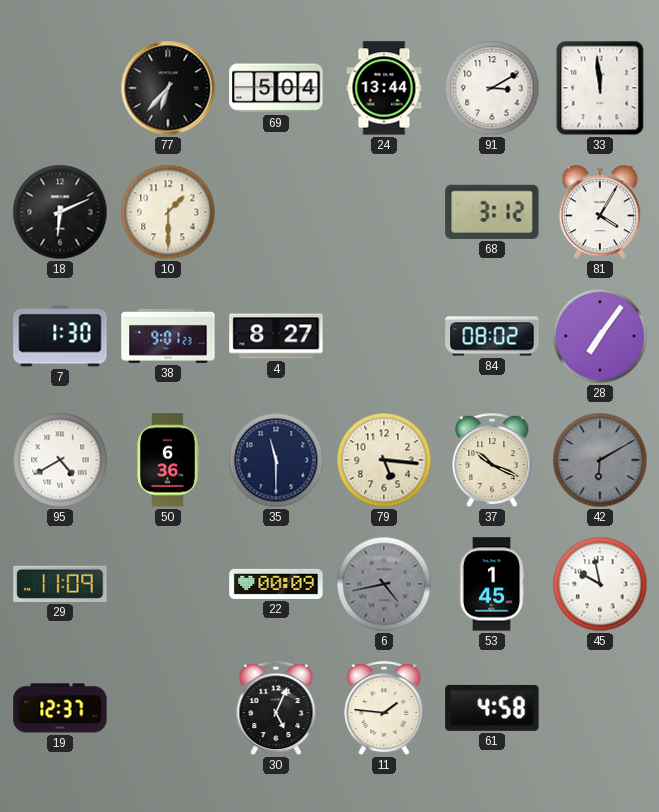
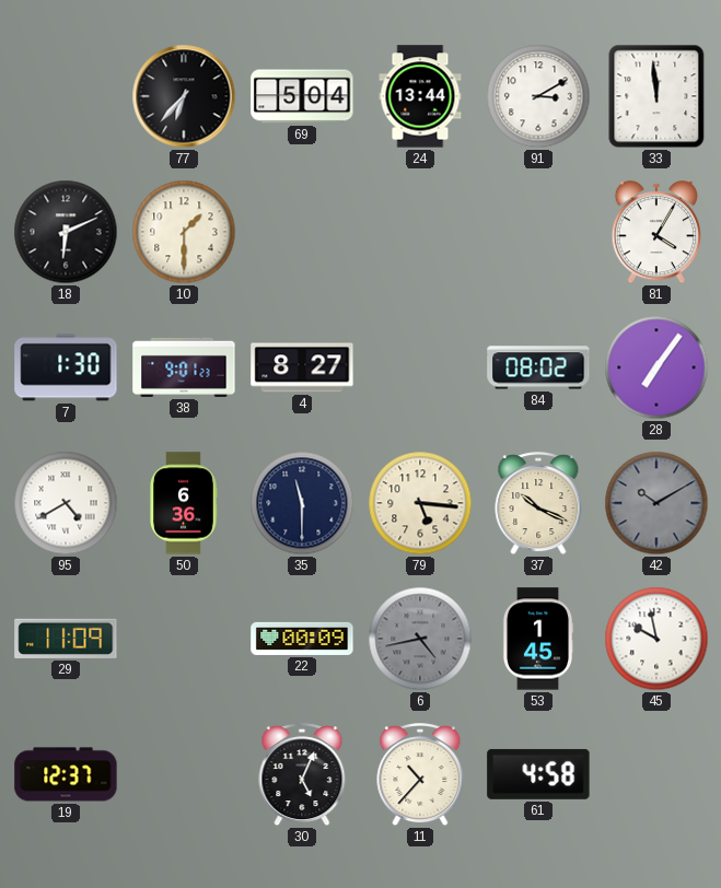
68: 3:12 -> none
42: 6:10 -> 10:10
11: 1:46 -> 10:37
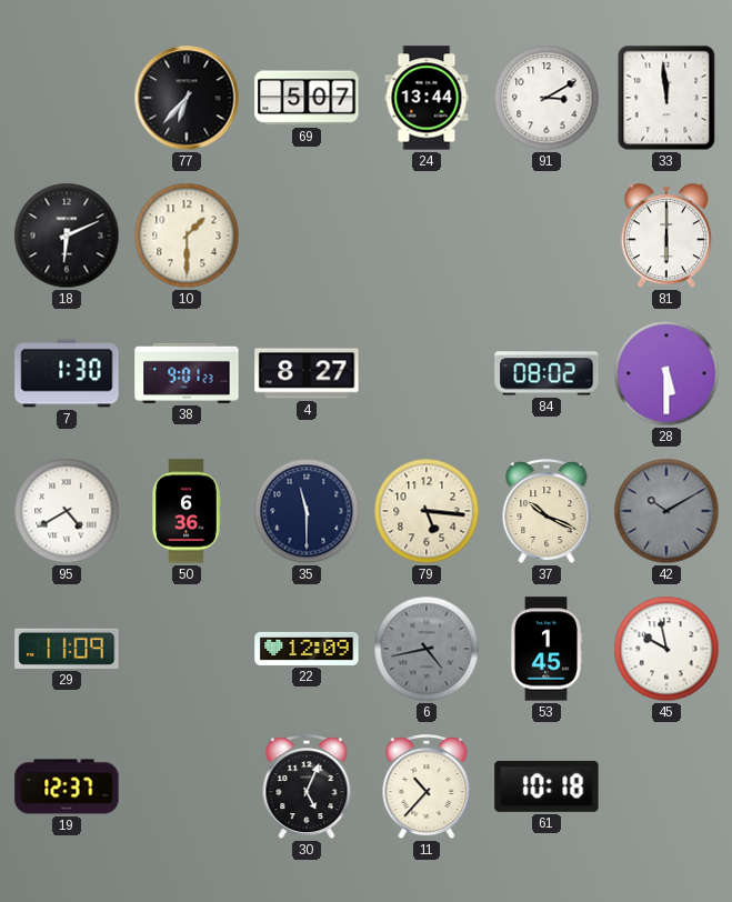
69: 5:04 -> 5:07
81: 4:05 -> 6:00
28: 7:06 -> 5:30
22: 00:09 -> 12:09
61: 4:58 -> 10:18
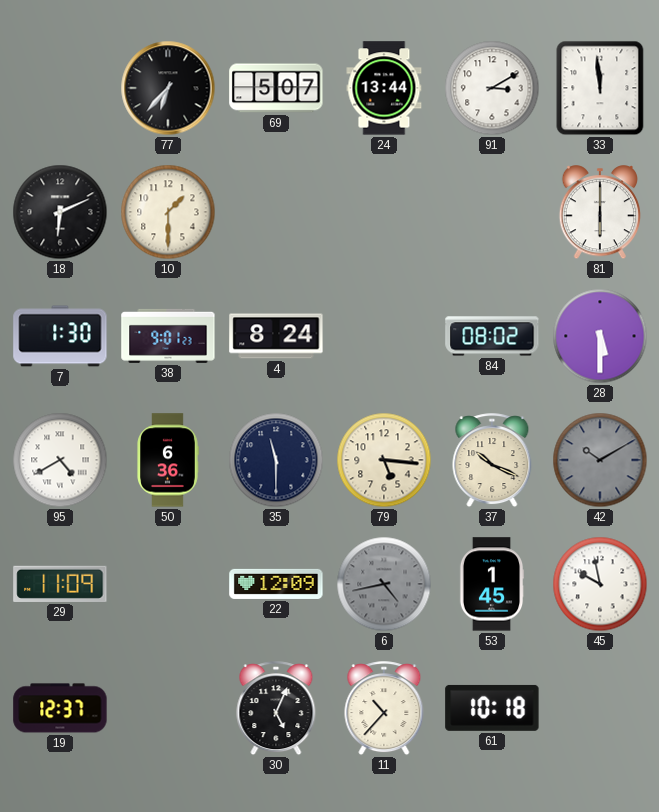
4: 8:27 -> 8:24
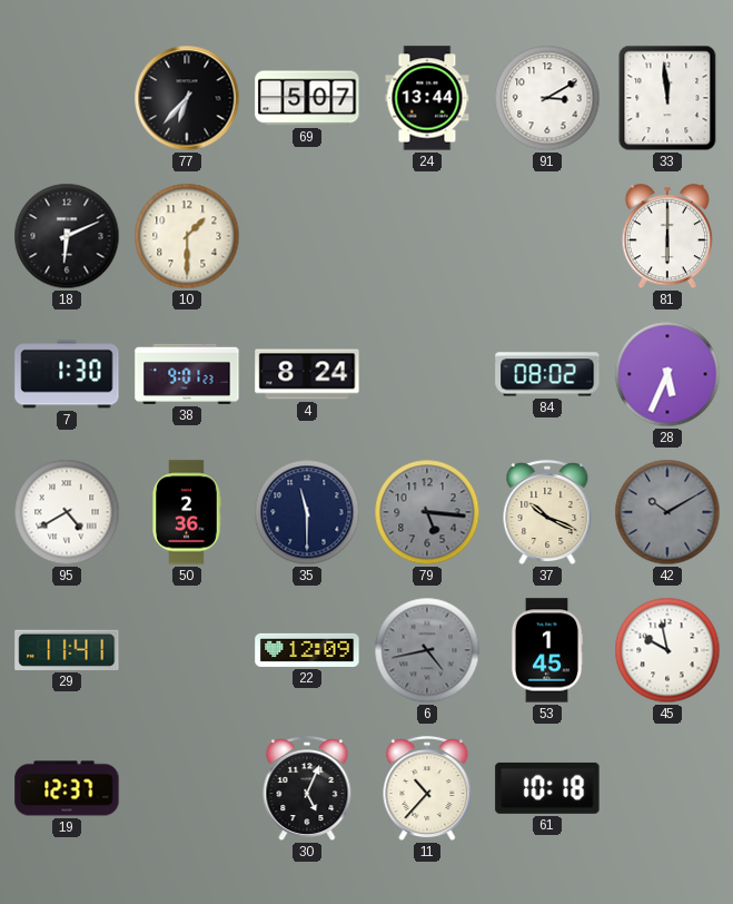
28: 5:30 -> 5:34
50: 6:36 -> 2:36
79 dial: cream -> grey
29: 11:09 -> 11:41
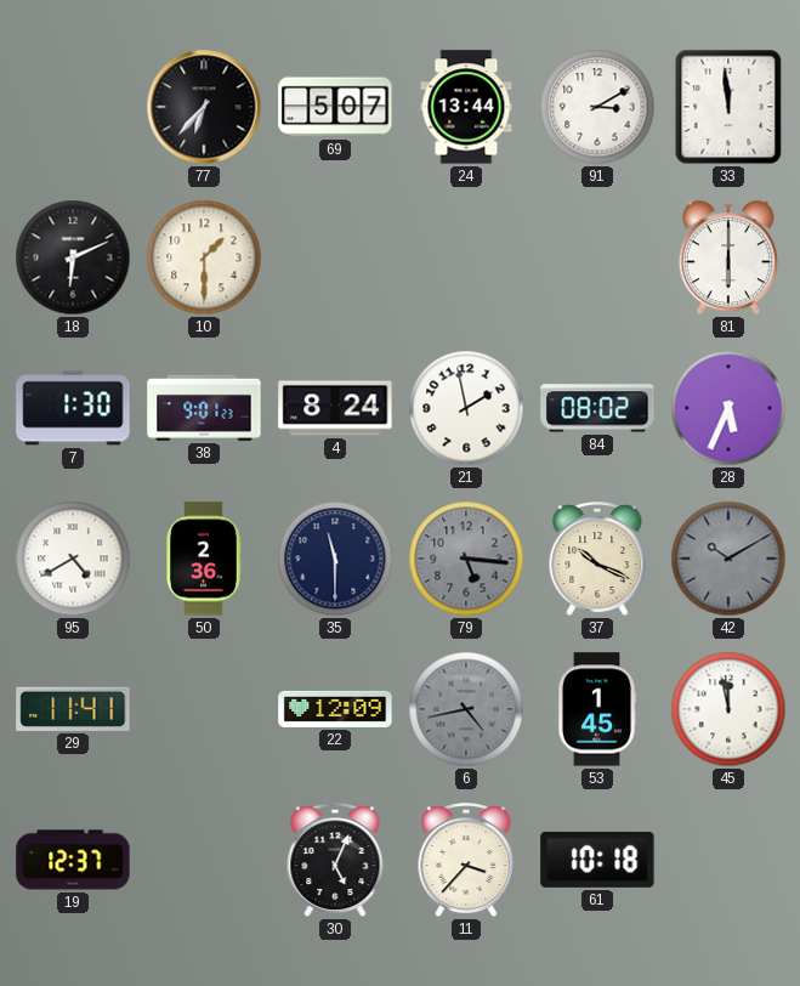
21: none -> 1:58
45: 9:58 -> 11:58
11: 10:37 -> 3:37
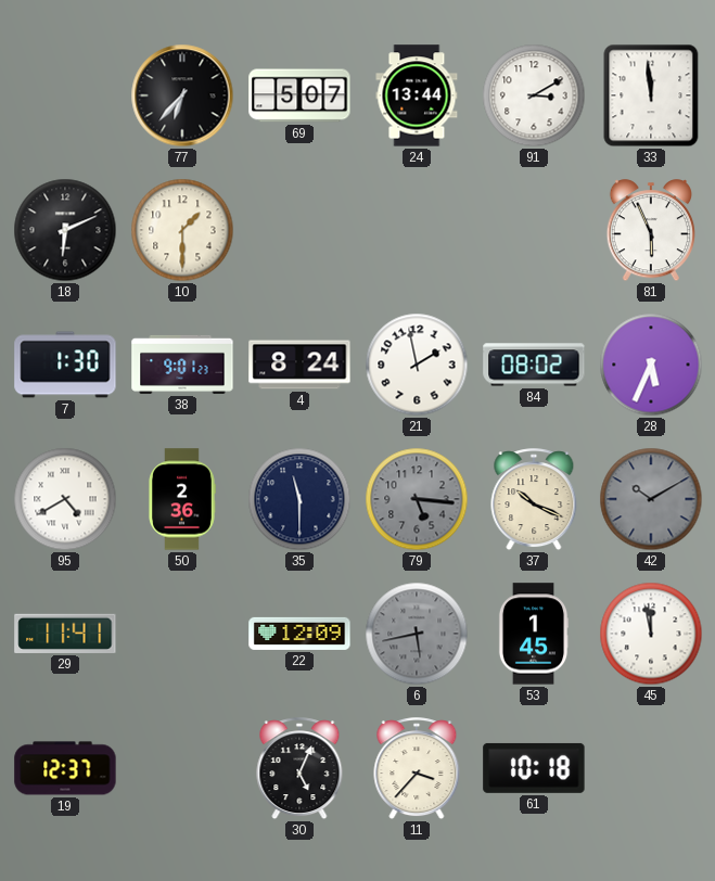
81: 6:00 -> 5:56
6: 4:43 -> 5:43
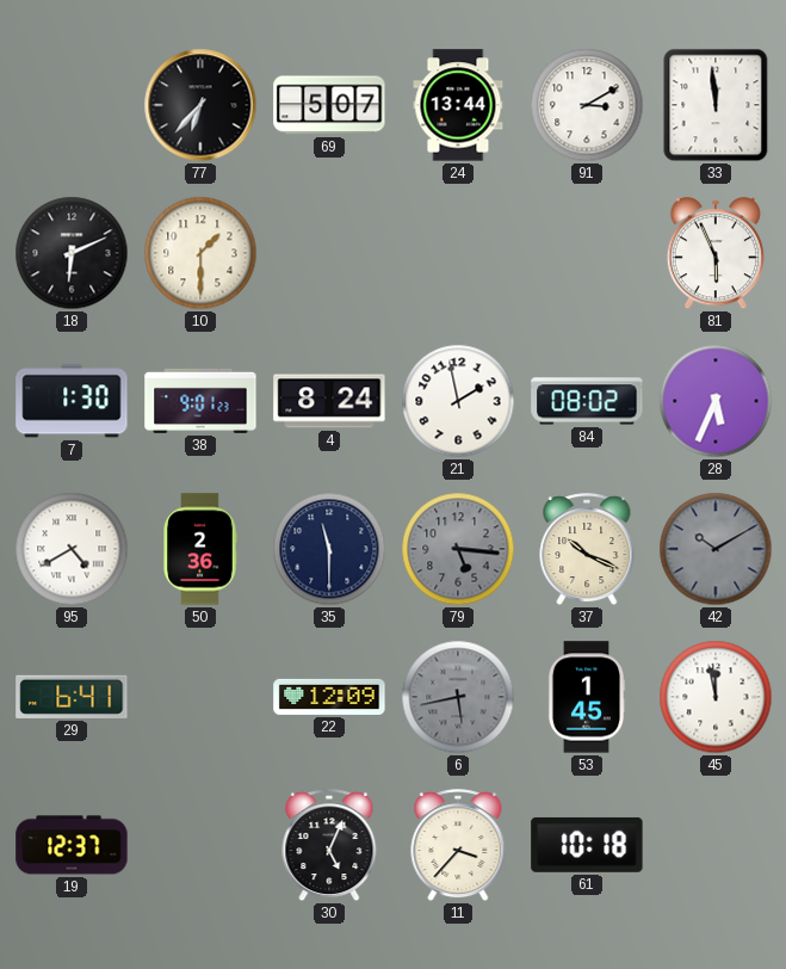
29: 11:41 -> 6:41
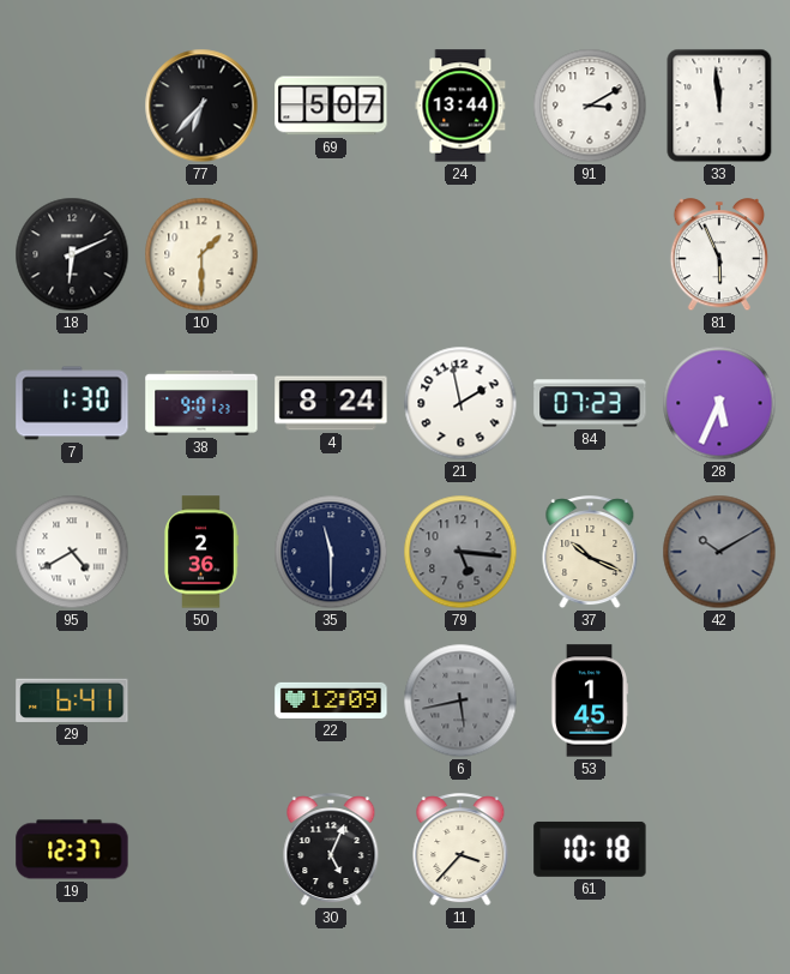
84: 08:02 -> 07:23
45: 11:58 -> none
